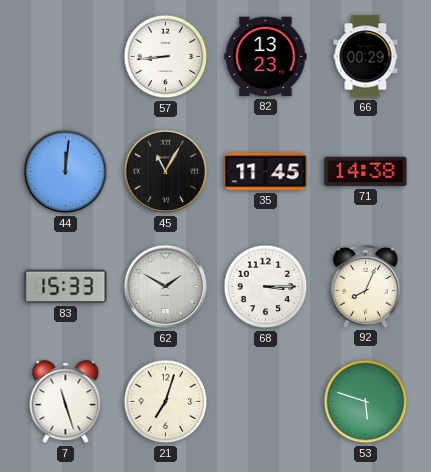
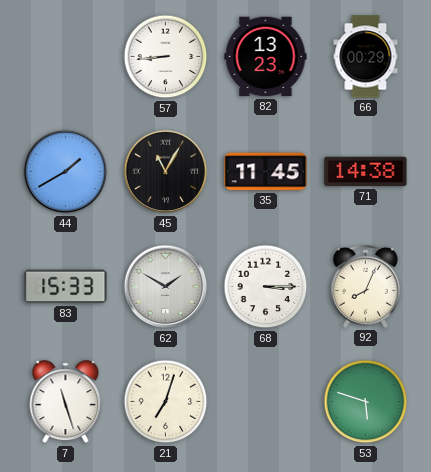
44: 12:01 -> 1:40
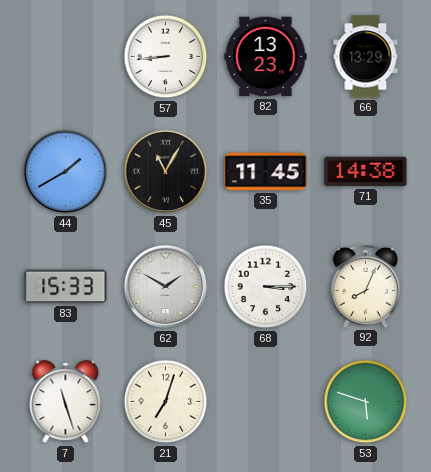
66: 00:29 -> 13:29
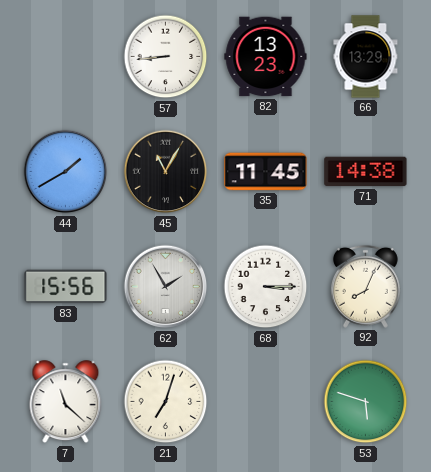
83: 15:33 -> 15:56
62: 1:50 -> 1:55
7: 11:27 -> 11:22
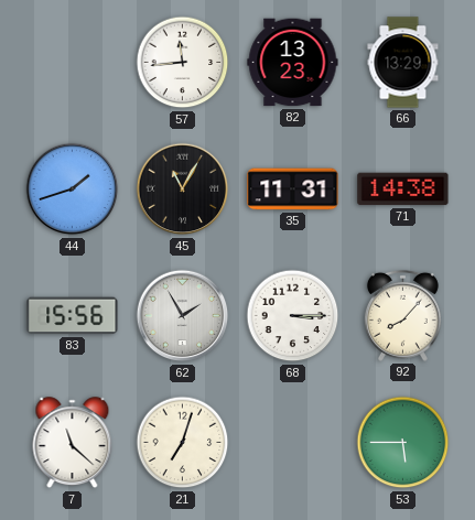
57: 8:44 -> 11:44
44: 1:40 -> 1:42
35: 11:45 -> 11:31
92: 8:04 -> 8:07
53: 5:48 -> 5:45
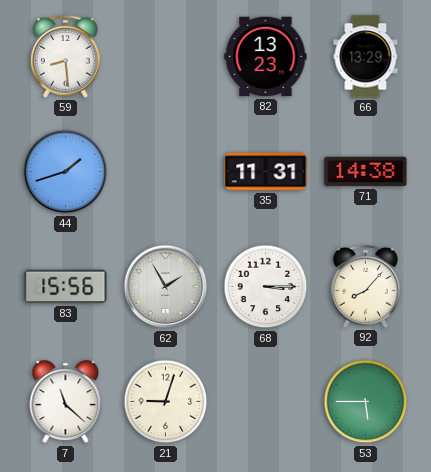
59: none -> 8:29
57: 11:44 -> none
45: 11:05 -> none
21: 7:03 -> 9:03
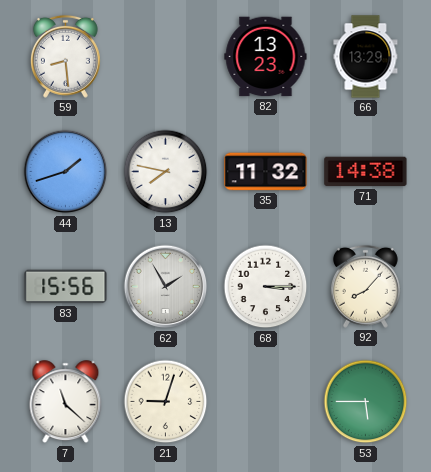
13: none -> 7:47
35: 11:31 -> 11:32
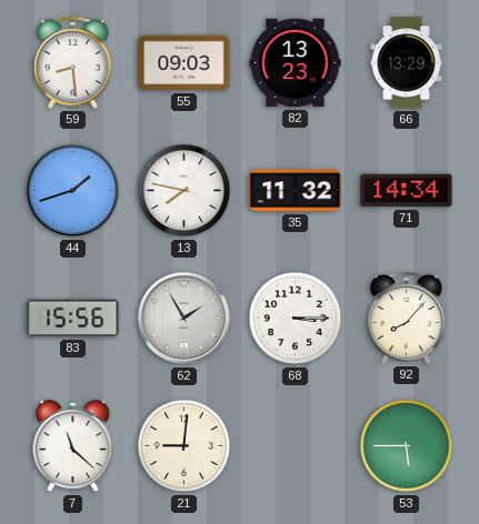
55: none -> 09:03
71: 14:38 -> 14:34
21: 9:03 -> 9:01
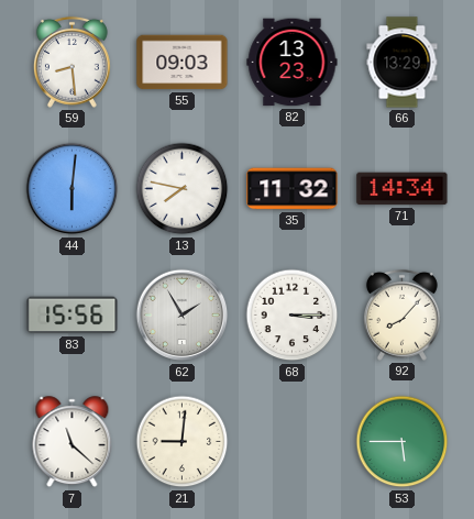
44: 1:42 -> 6:01
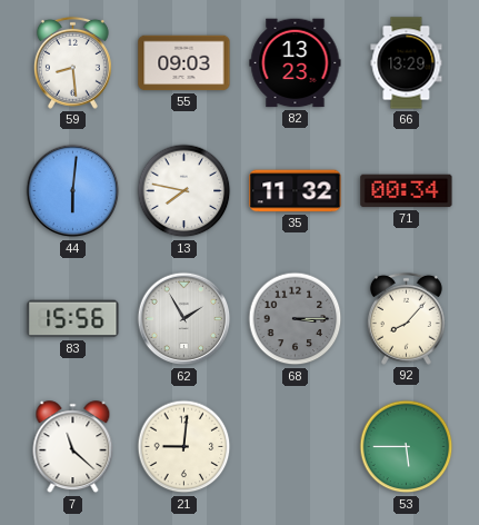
71: 14:34 -> 00:34
68 dial: white -> grey
